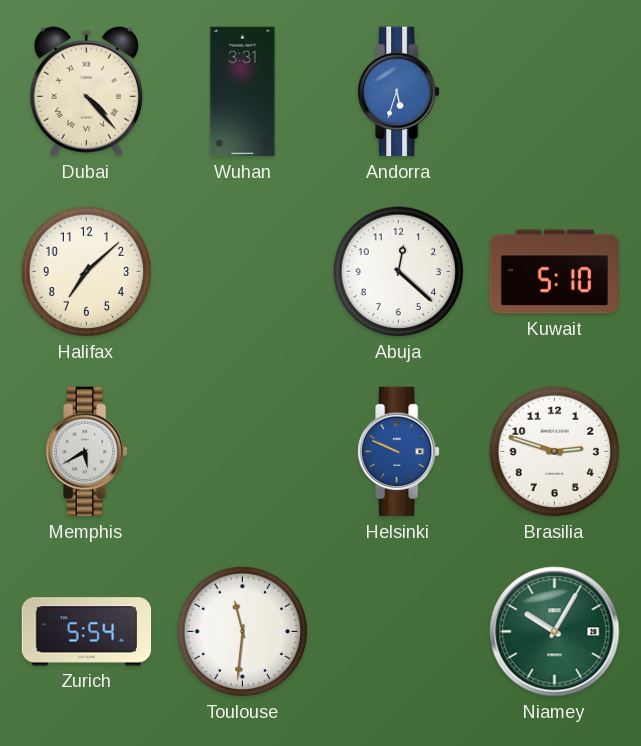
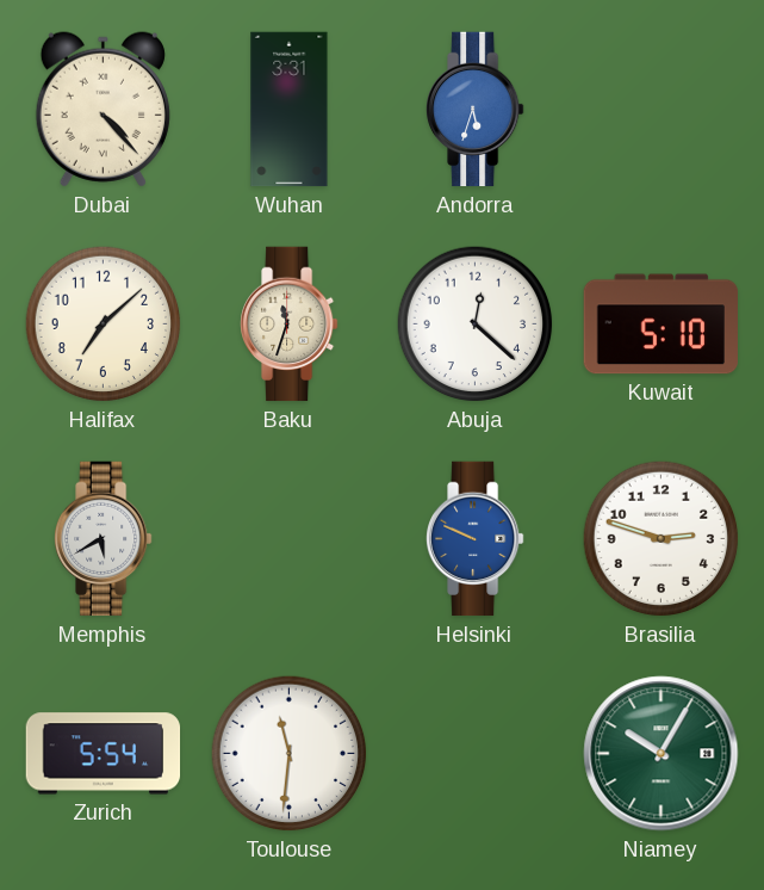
Baku: none -> 11:33
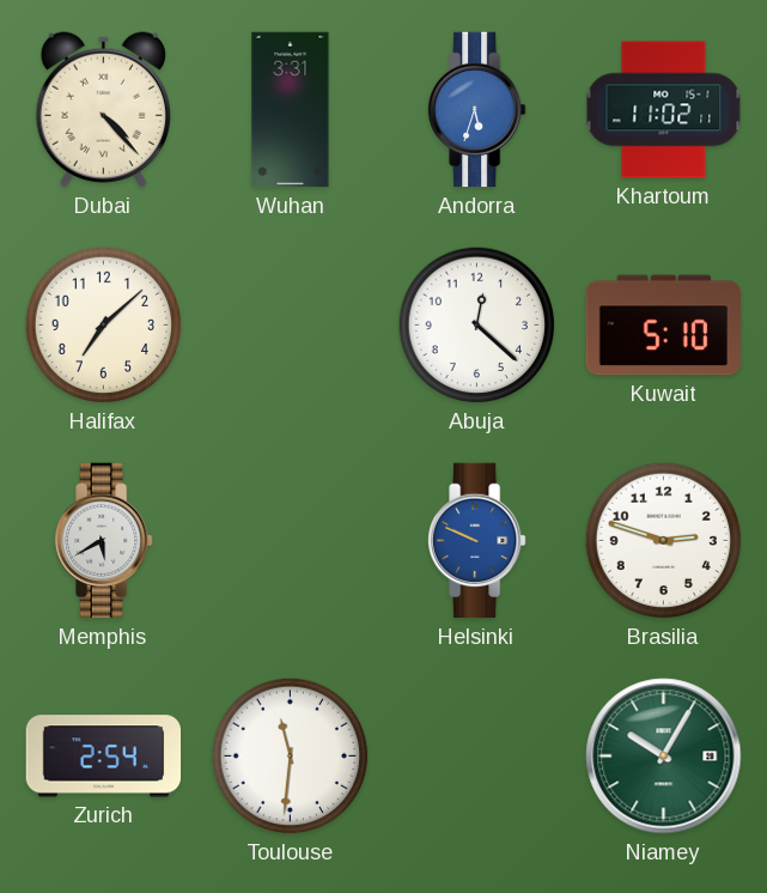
Khartoum: none -> 11:02
Baku: 11:33 -> none
Zurich: 5:54 -> 2:54
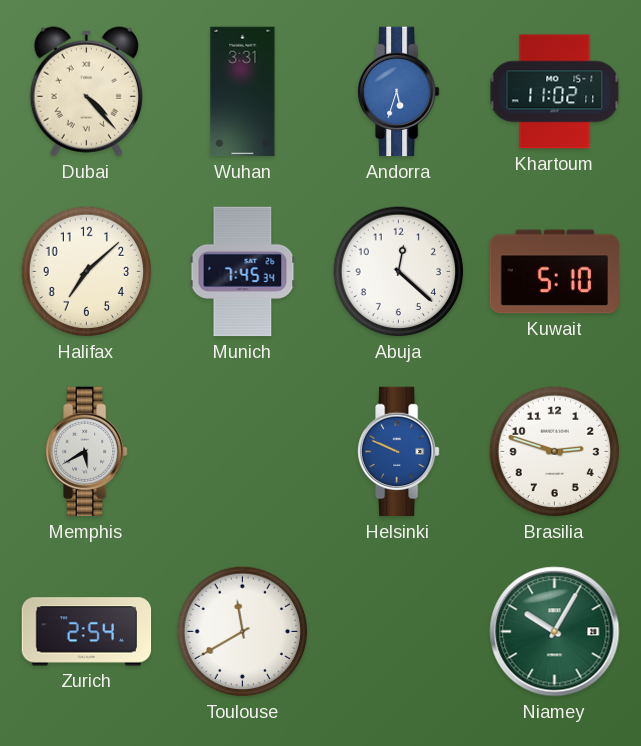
Munich: none -> 7:45
Toulouse: 11:31 -> 11:40
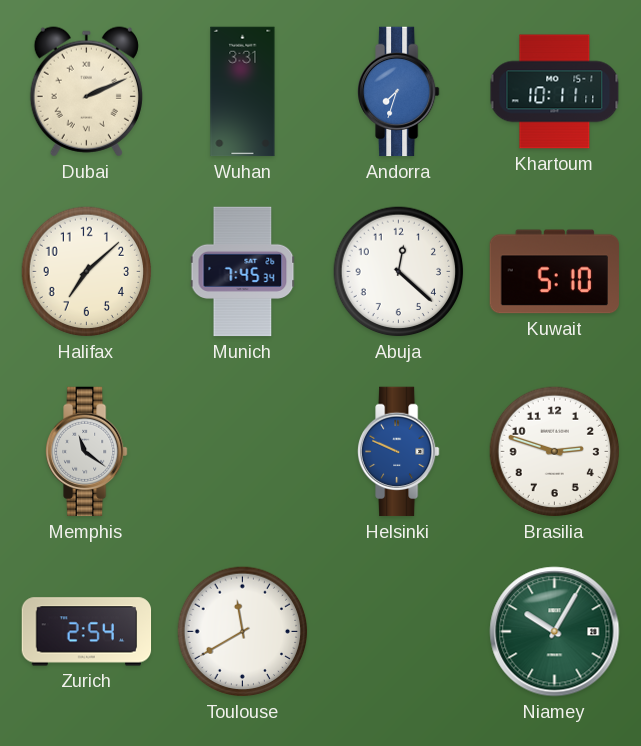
Dubai: 4:23 -> 2:11
Andorra: 5:33 -> 7:33
Khartoum: 11:02 -> 10:11
Memphis: 5:40 -> 11:21
